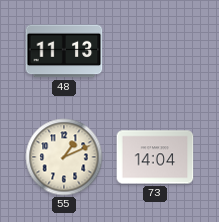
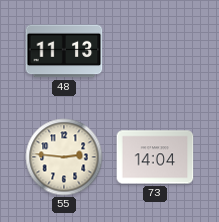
55: 1:11 -> 2:46
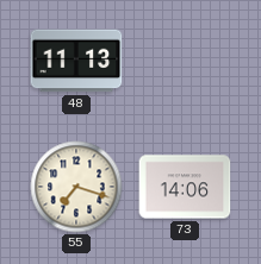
55: 2:46 -> 7:18
73: 14:04 -> 14:06
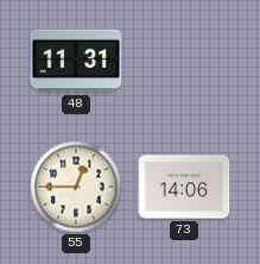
48: 11:13 -> 11:31
55: 7:18 -> 12:45
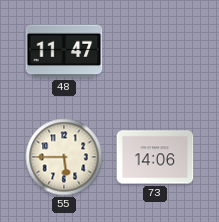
48: 11:31 -> 11:47
55: 12:45 -> 5:45
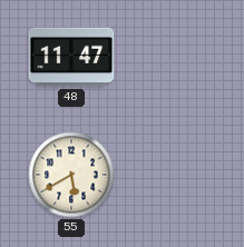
55: 5:45 -> 5:40
73: 14:06 -> none
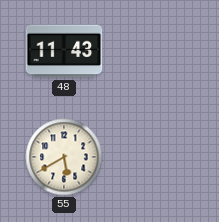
48: 11:47 -> 11:43
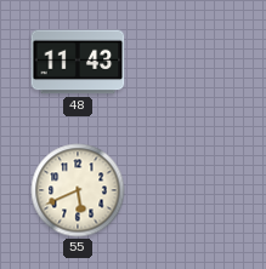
55: 5:40 -> 5:41
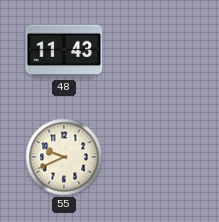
55: 5:41 -> 9:41
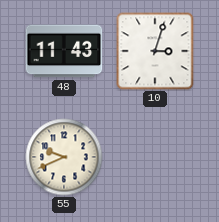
10: none -> 3:03
